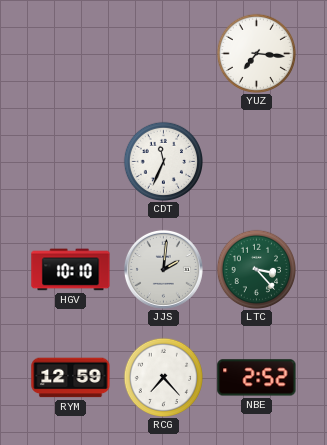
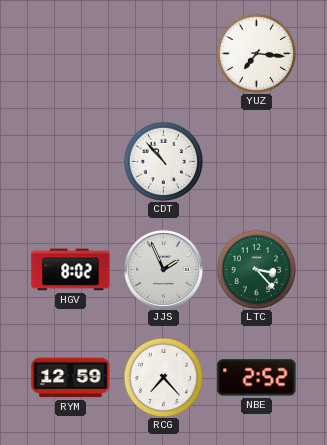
CDT: 11:34 -> 10:53
HGV: 10:10 -> 8:02
JJS: 2:01 -> 1:56
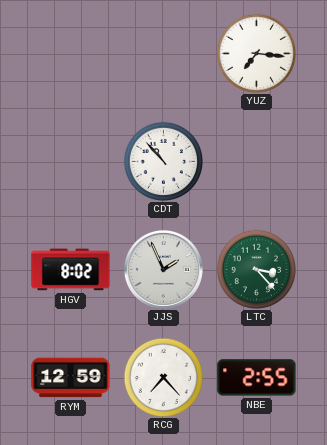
NBE: 2:52 -> 2:55
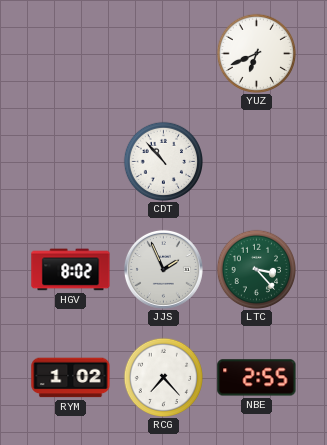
YUZ: 7:16 -> 6:41
RYM: 12:59 -> 1:02
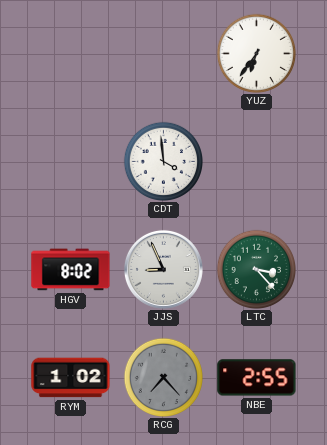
YUZ: 6:41 -> 6:36
CDT: 10:53 -> 3:59
JJS: 1:56 -> 8:56
RCG dial: white -> grey
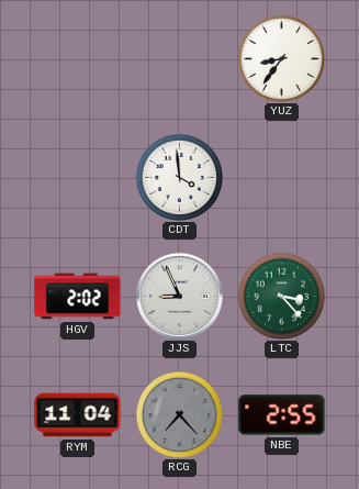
YUZ: 6:36 -> 8:36
HGV: 8:02 -> 2:02
RYM: 1:02 -> 11:04
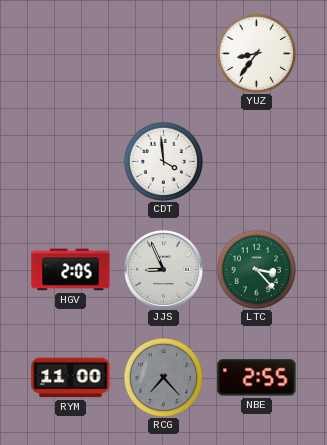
HGV: 2:02 -> 2:05
RYM: 11:04 -> 11:00
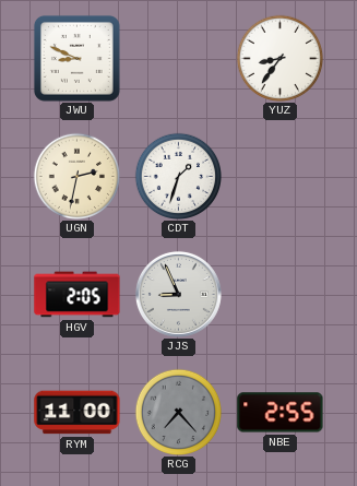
JWU: none -> 8:49
UGN: none -> 2:32
CDT: 3:59 -> 1:33
LTC: 3:23 -> none
